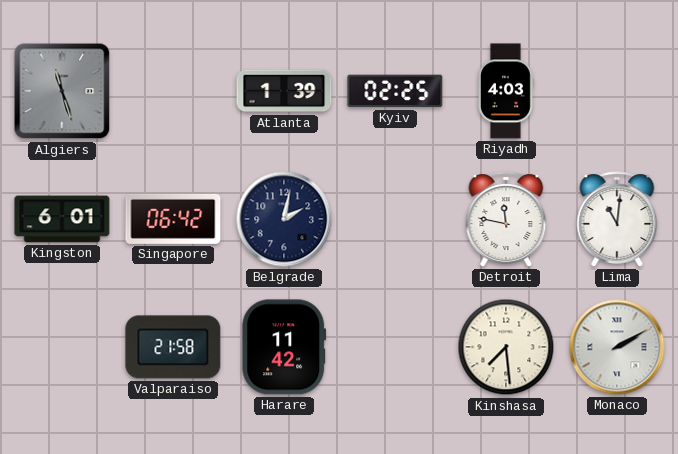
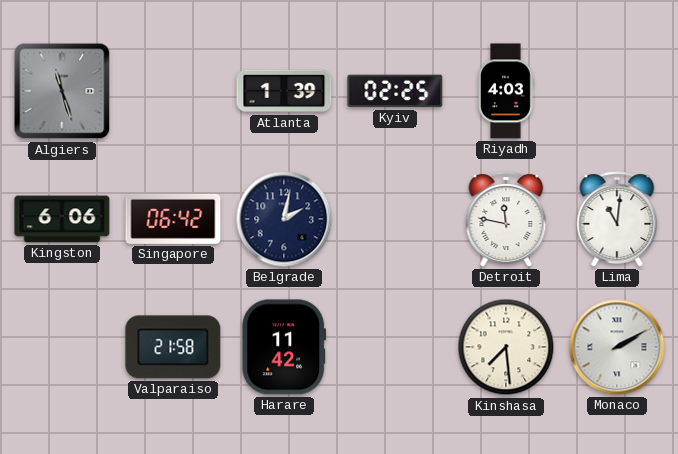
Kingston: 6:01 -> 6:06
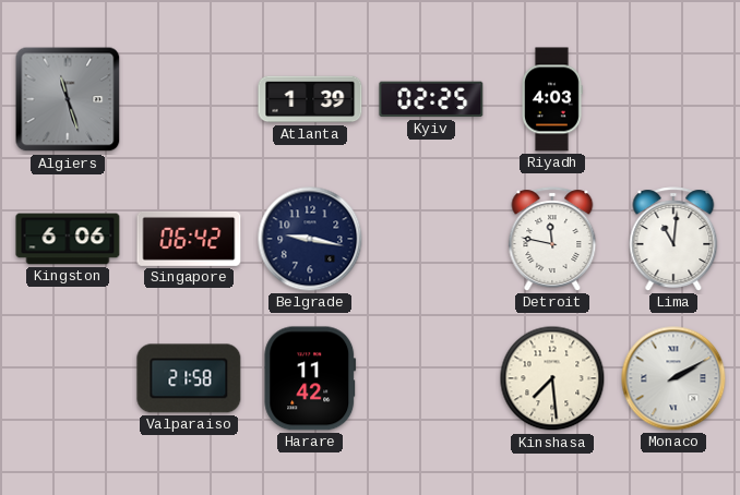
Belgrade: 2:02 -> 9:17
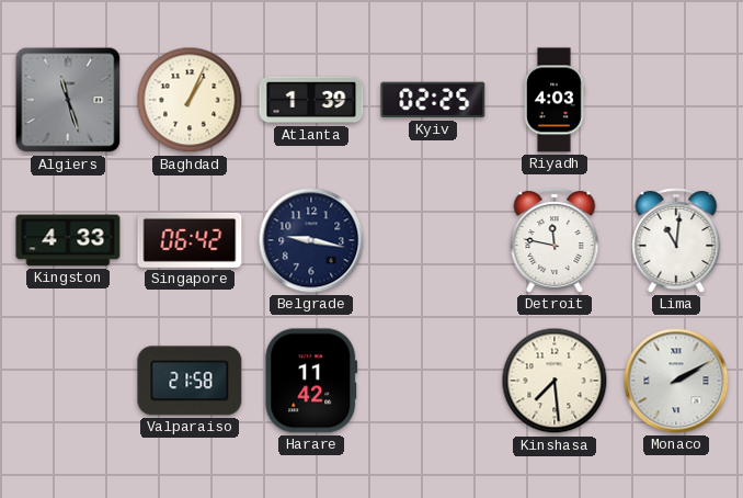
Baghdad: none -> 1:04
Kingston: 6:06 -> 4:33
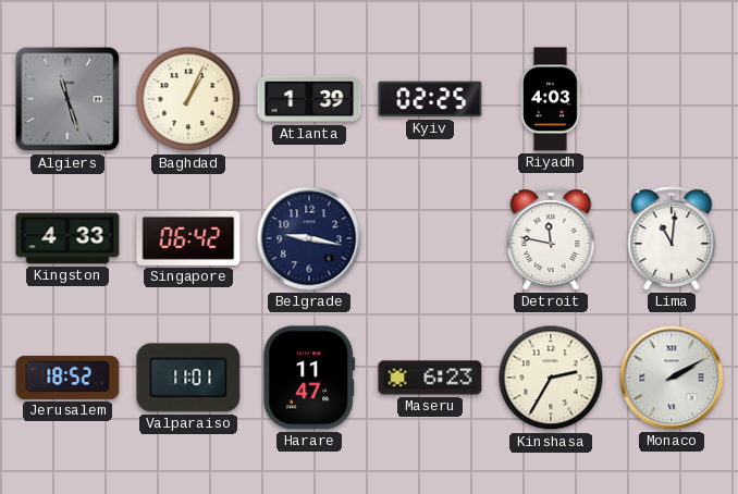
Jerusalem: none -> 18:52
Valparaiso: 21:58 -> 11:01
Harare: 11:42 -> 11:47
Maseru: none -> 6:23
Kinshasa: 7:29 -> 2:35
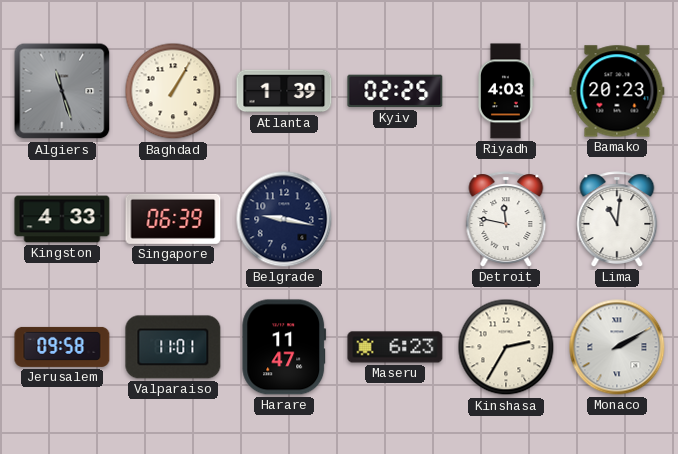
Baghdad: 1:04 -> 1:05
Bamako: none -> 20:23
Singapore: 06:42 -> 06:39
Jerusalem: 18:52 -> 09:58
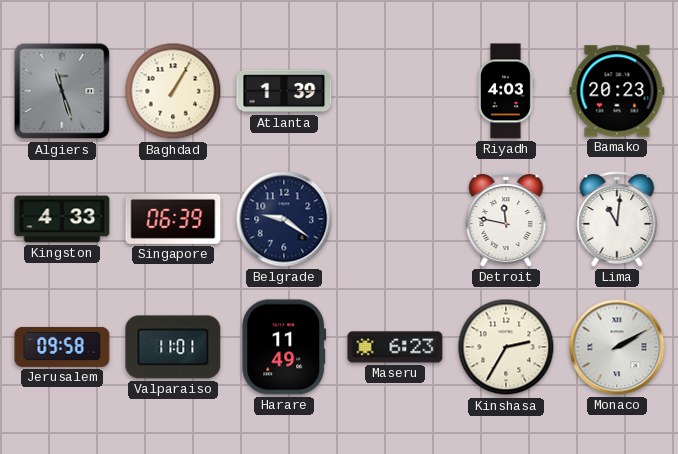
Kyiv: 02:25 -> none
Belgrade: 9:17 -> 9:21
Harare: 11:47 -> 11:49
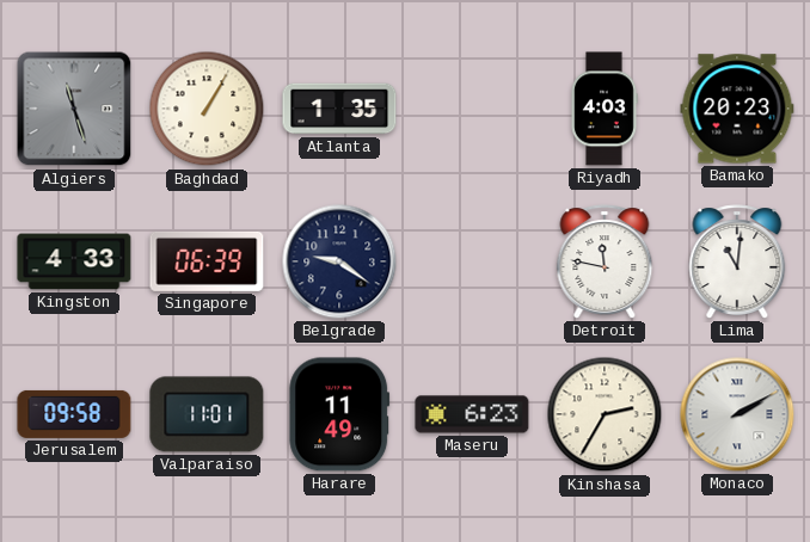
Atlanta: 1:39 -> 1:35
